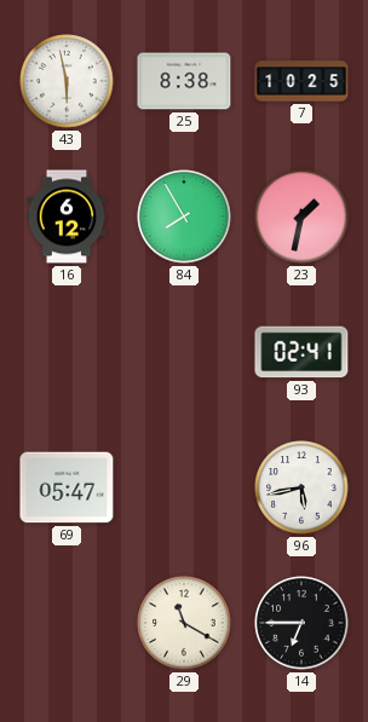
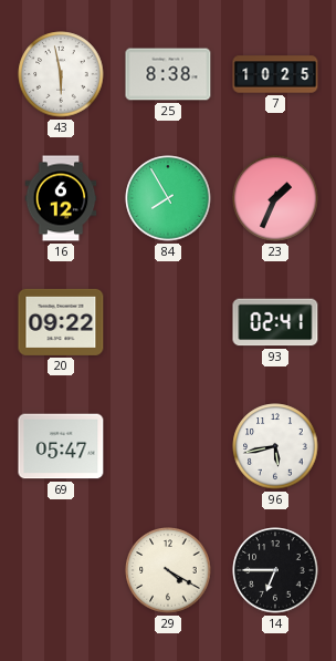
23: 1:32 -> 1:34
20: none -> 09:22
29: 11:20 -> 4:20
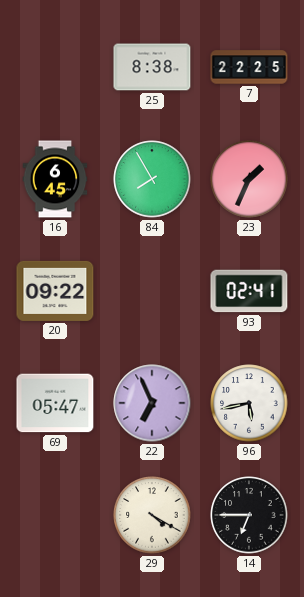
43: 5:58 -> none
7: 10:25 -> 22:25
16: 6:12 -> 6:45
22: none -> 6:56
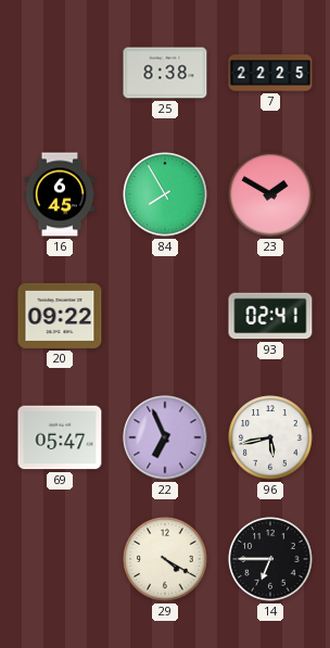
23: 1:34 -> 1:50
